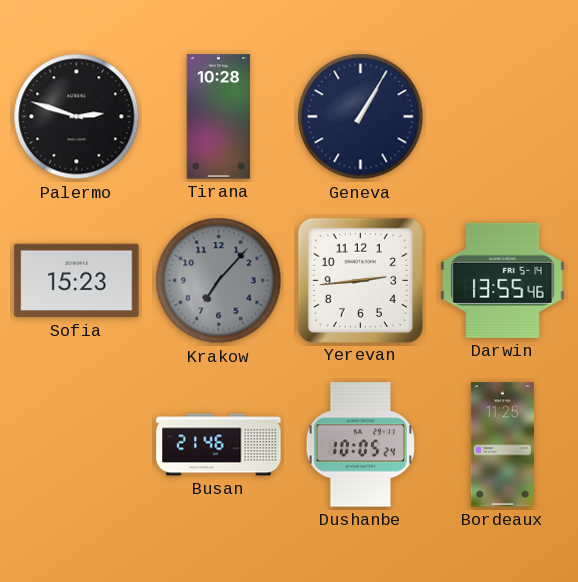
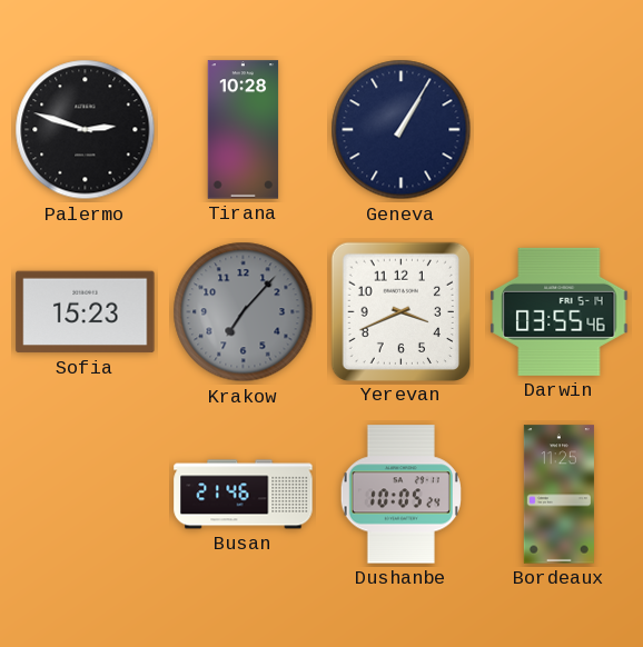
Yerevan: 2:44 -> 3:41
Darwin: 13:55 -> 03:55
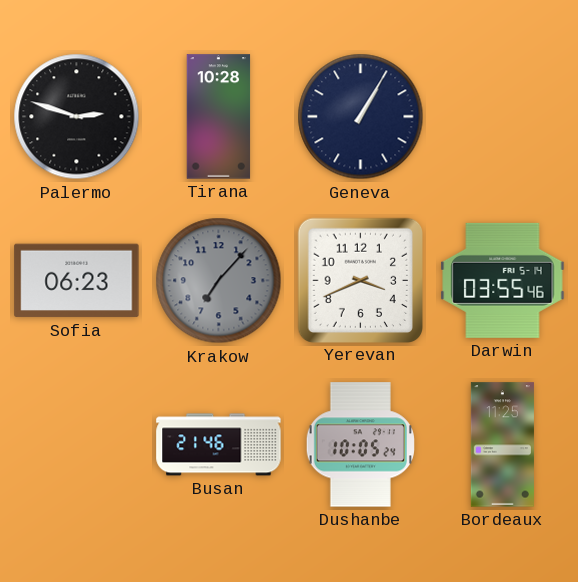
Sofia: 15:23 -> 06:23
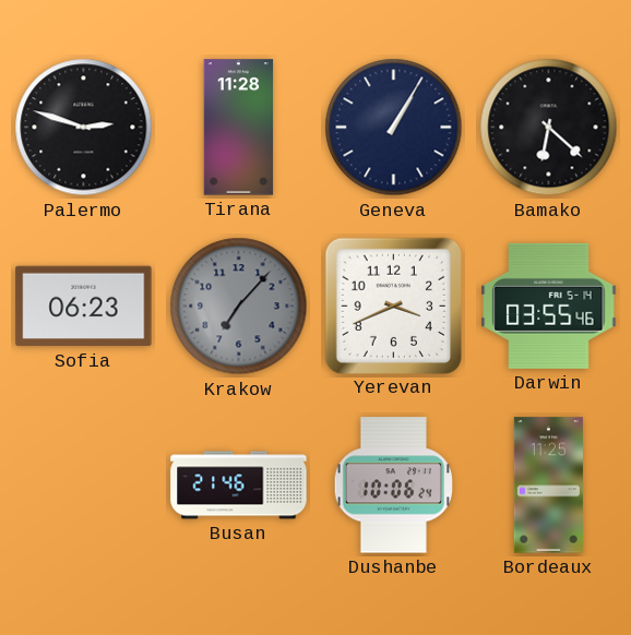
Tirana: 10:28 -> 11:28
Bamako: none -> 6:22
Dushanbe: 10:05 -> 10:06
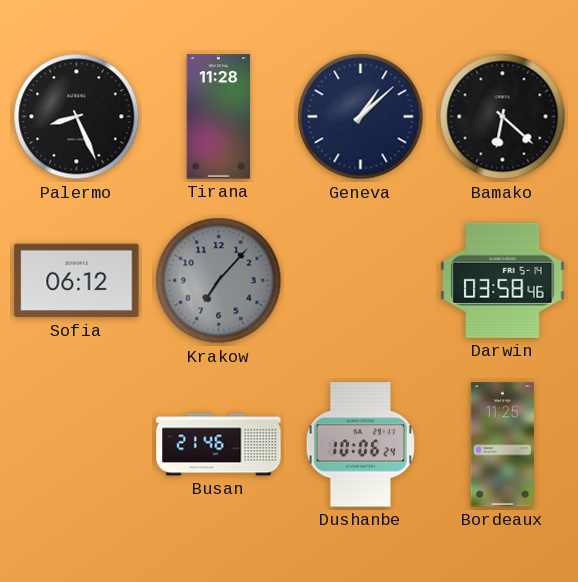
Palermo: 2:48 -> 8:26
Geneva: 1:05 -> 1:08
Sofia: 06:23 -> 06:12
Yerevan: 3:41 -> none
Darwin: 03:55 -> 03:58
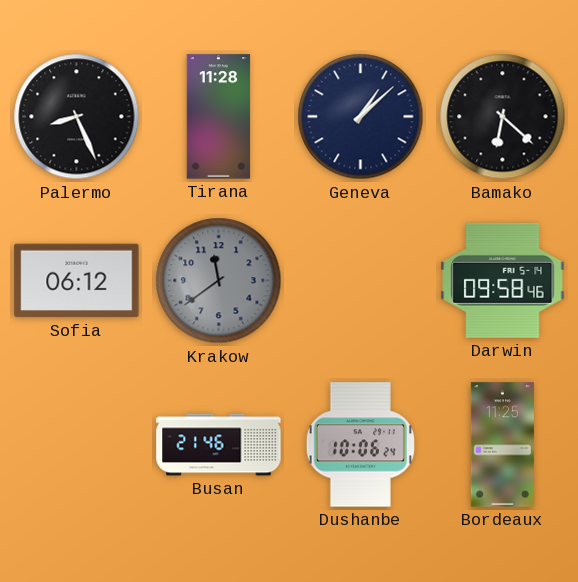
Krakow: 7:07 -> 11:39
Darwin: 03:58 -> 09:58
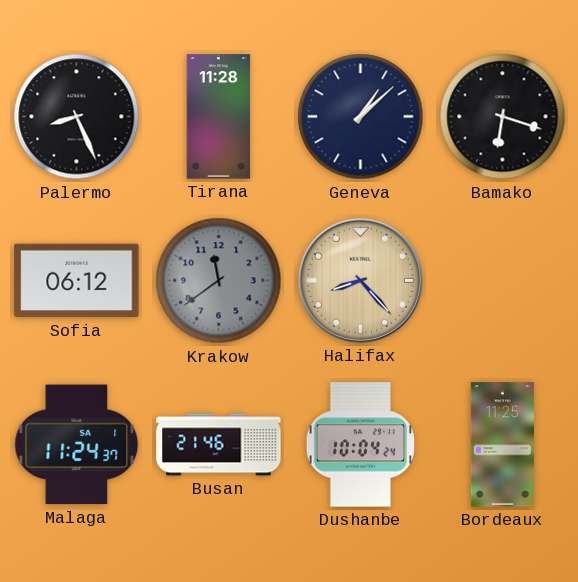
Bamako: 6:22 -> 6:18
Halifax: none -> 8:23
Darwin: 09:58 -> none
Malaga: none -> 11:24
Dushanbe: 10:06 -> 10:04
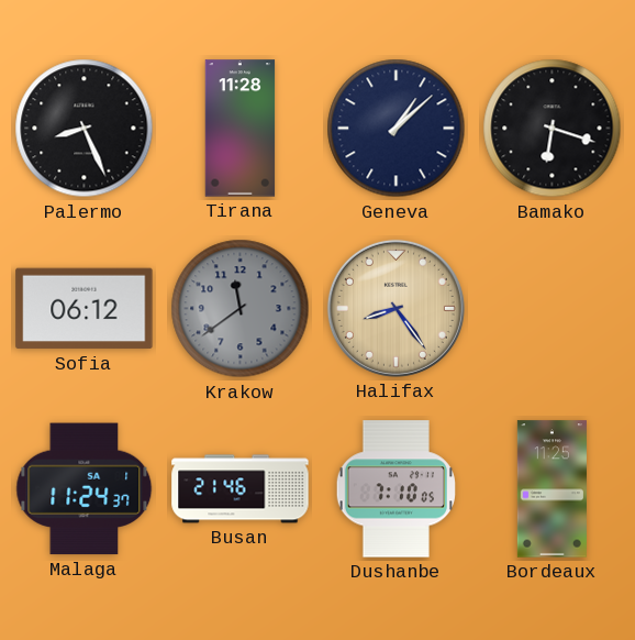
Halifax: 8:23 -> 8:24
Dushanbe: 10:04 -> 7:10
